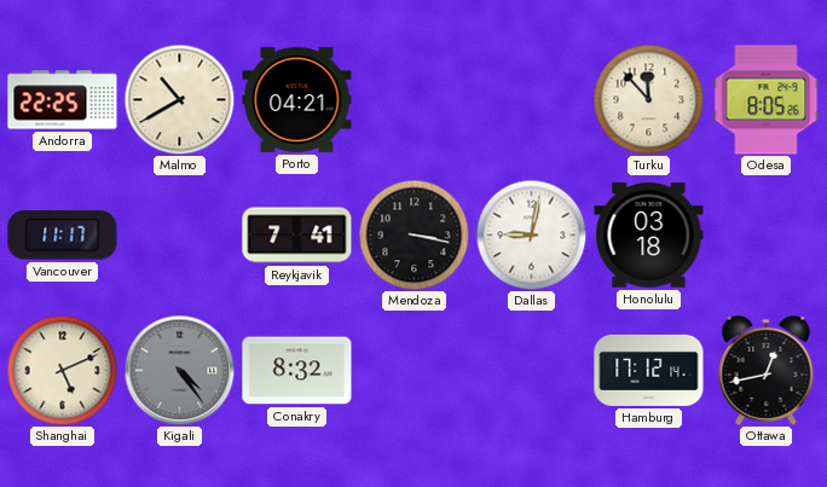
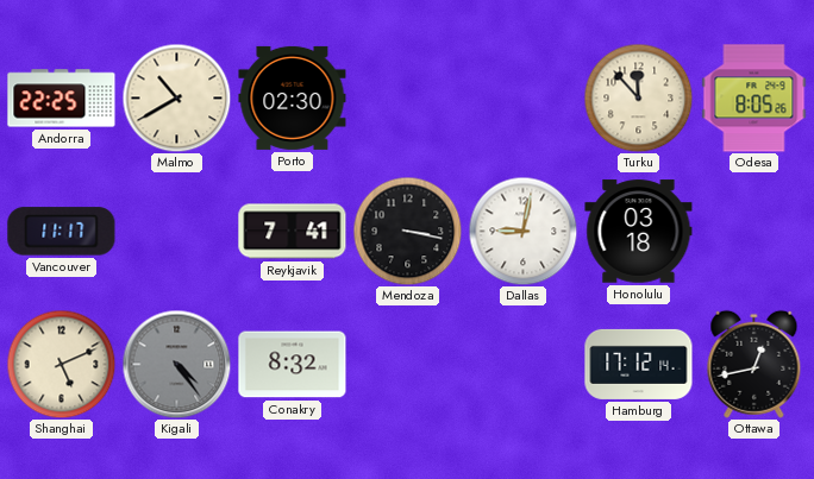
Porto: 04:21 -> 02:30
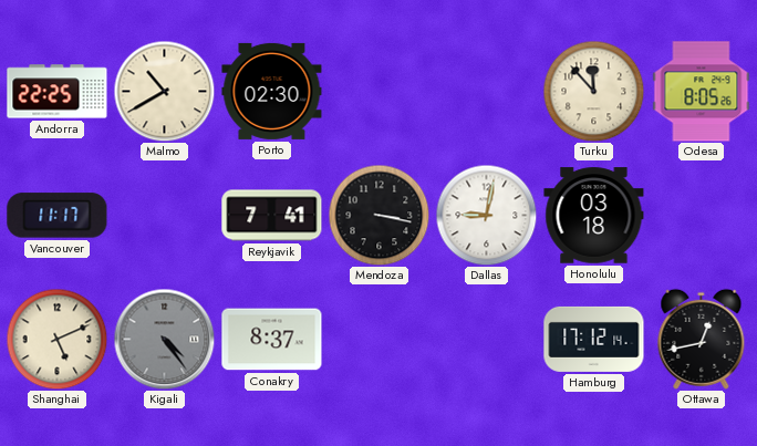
Conakry: 8:32 -> 8:37
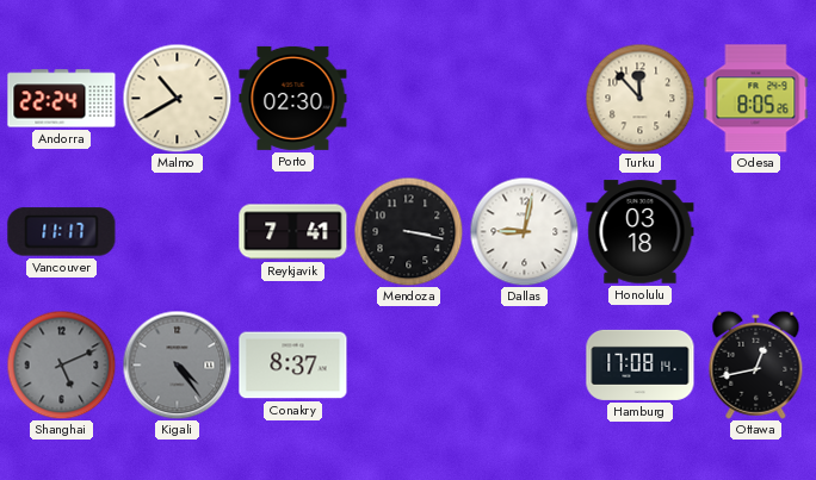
Andorra: 22:25 -> 22:24
Shanghai dial: cream -> grey
Hamburg: 17:12 -> 17:08
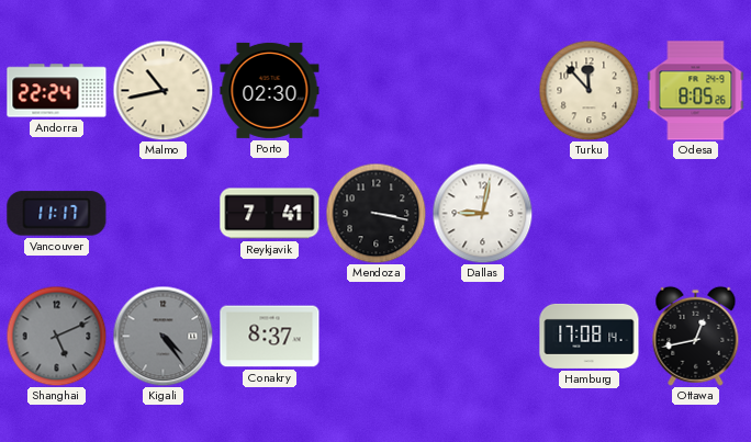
Malmo: 10:40 -> 10:43
Honolulu: 03:18 -> none
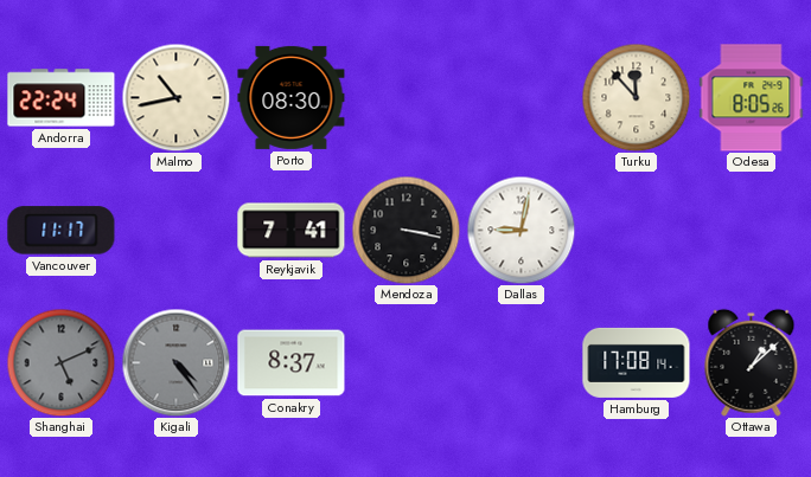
Porto: 02:30 -> 08:30
Ottawa: 12:43 -> 1:08
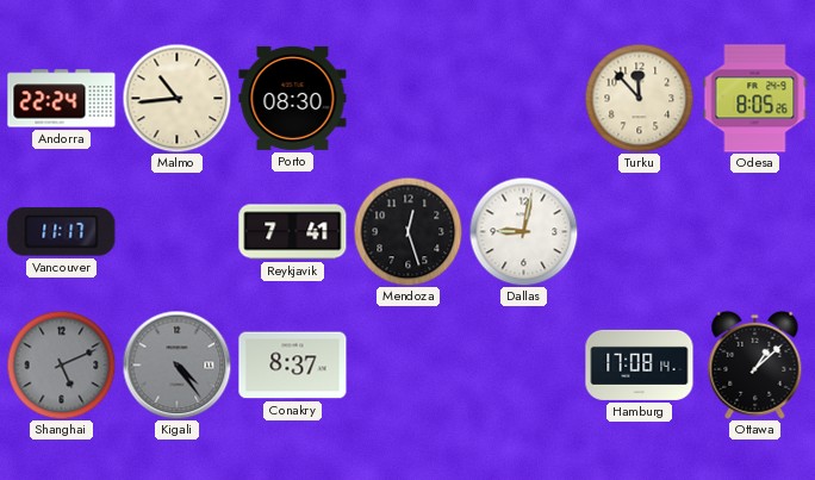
Malmo: 10:43 -> 10:44
Mendoza: 3:17 -> 12:27
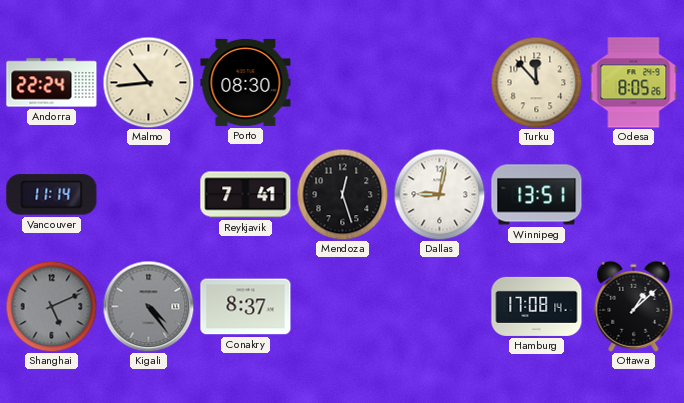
Vancouver: 11:17 -> 11:14
Winnipeg: none -> 13:51
